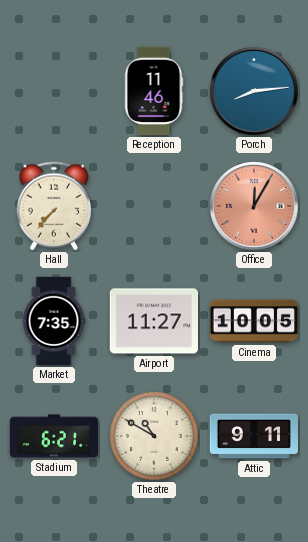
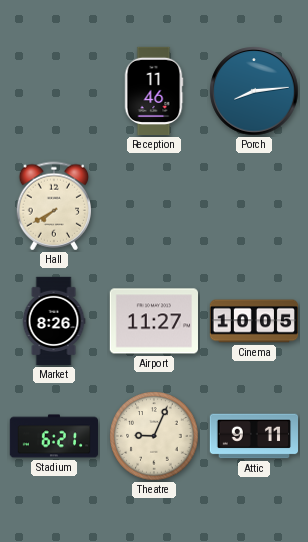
Hall: 7:37 -> 7:40
Office: 12:05 -> none
Market: 7:35 -> 8:26
Theatre: 10:50 -> 9:04
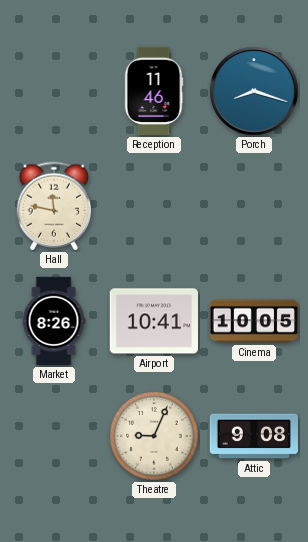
Porch: 8:14 -> 8:18
Hall: 7:40 -> 11:47
Airport: 11:27 -> 10:41
Stadium: 6:21 -> none
Attic: 9:11 -> 9:08
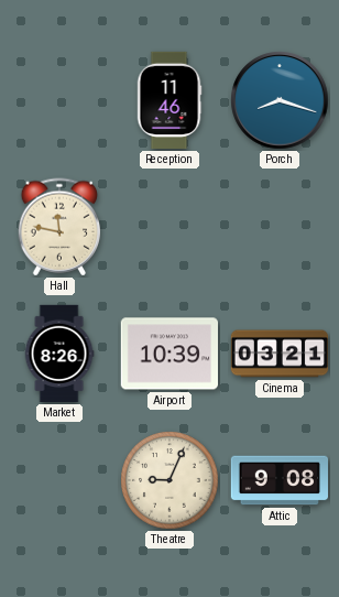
Airport: 10:41 -> 10:39
Cinema: 10:05 -> 03:21
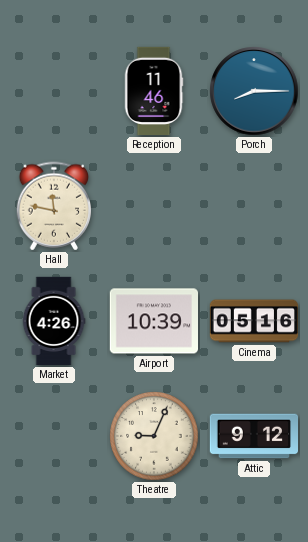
Porch: 8:18 -> 8:15
Market: 8:26 -> 4:26
Cinema: 03:21 -> 05:16
Attic: 9:08 -> 9:12
